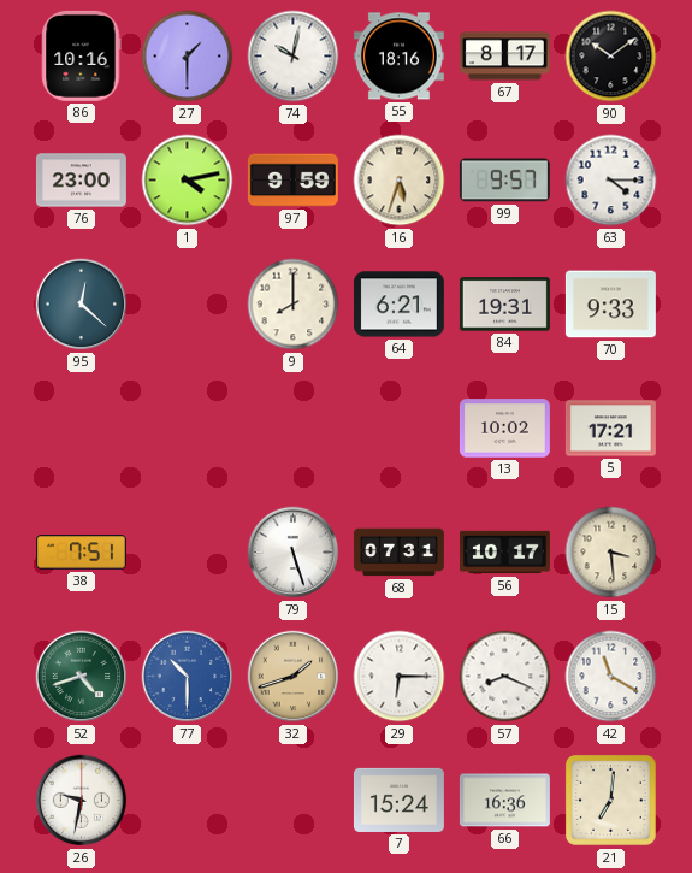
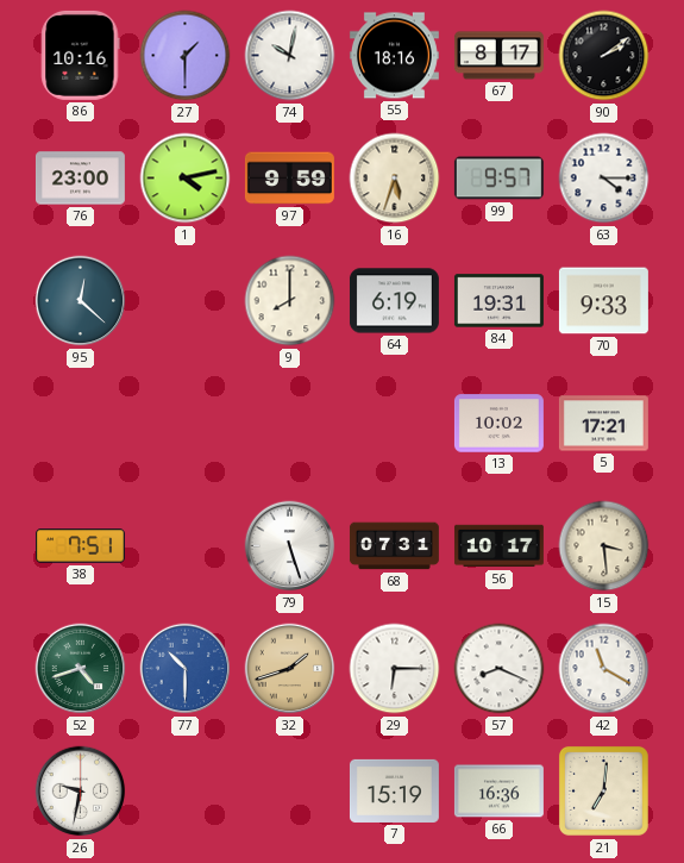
90: 10:09 -> 2:09
64: 6:21 -> 6:19
7: 15:24 -> 15:19
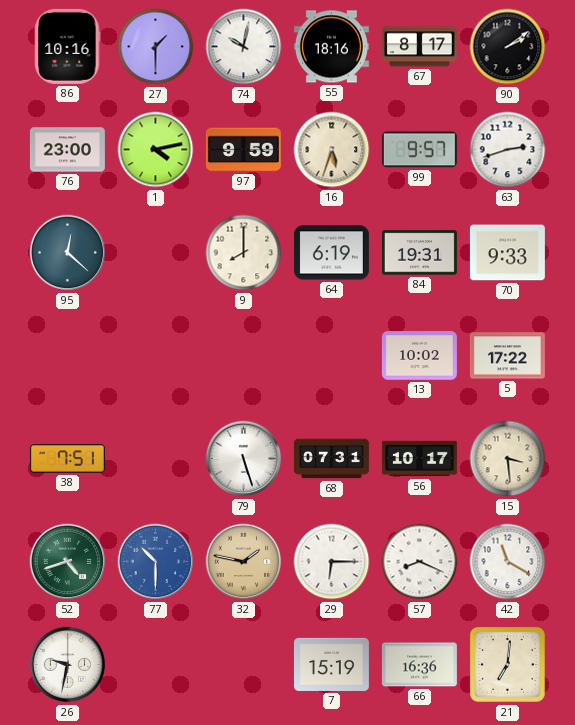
63: 4:15 -> 2:42
5: 17:21 -> 17:22
32: 1:42 -> 1:47
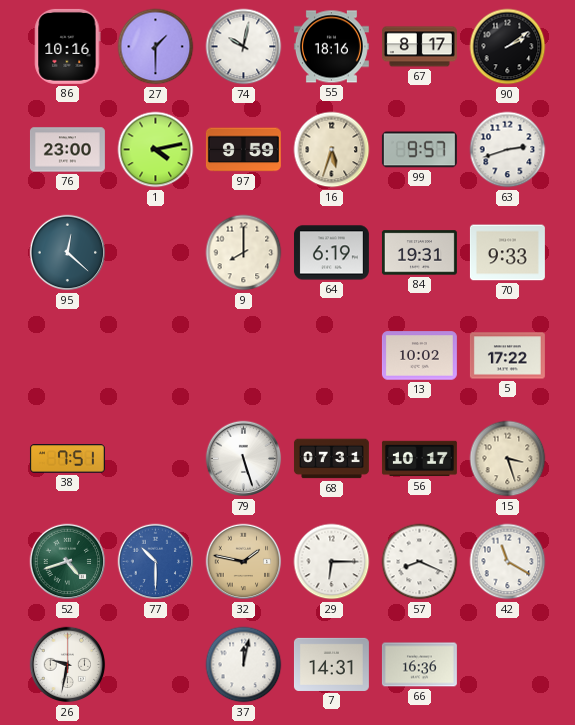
15: 3:29 -> 3:27
37: none -> 12:02
7: 15:19 -> 14:31
21: 7:01 -> none
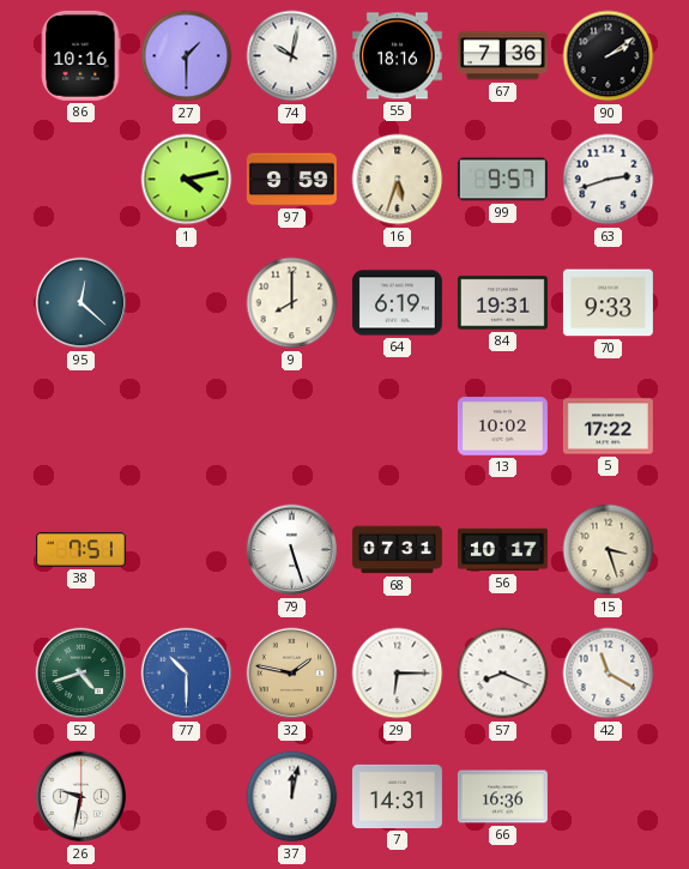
67: 8:17 -> 7:36
76: 23:00 -> none
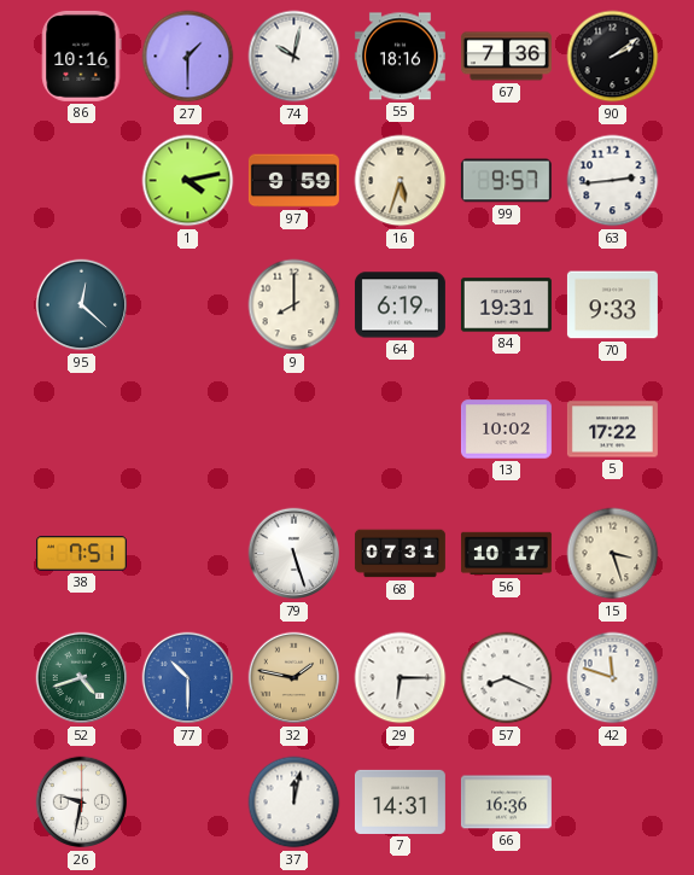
63: 2:42 -> 2:44
42: 11:20 -> 11:48
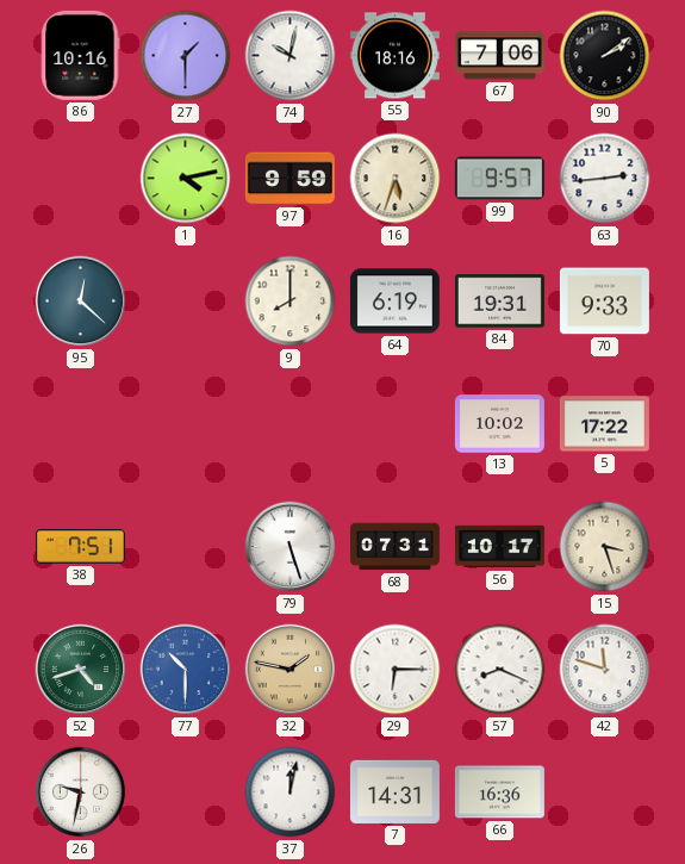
67: 7:36 -> 7:06
